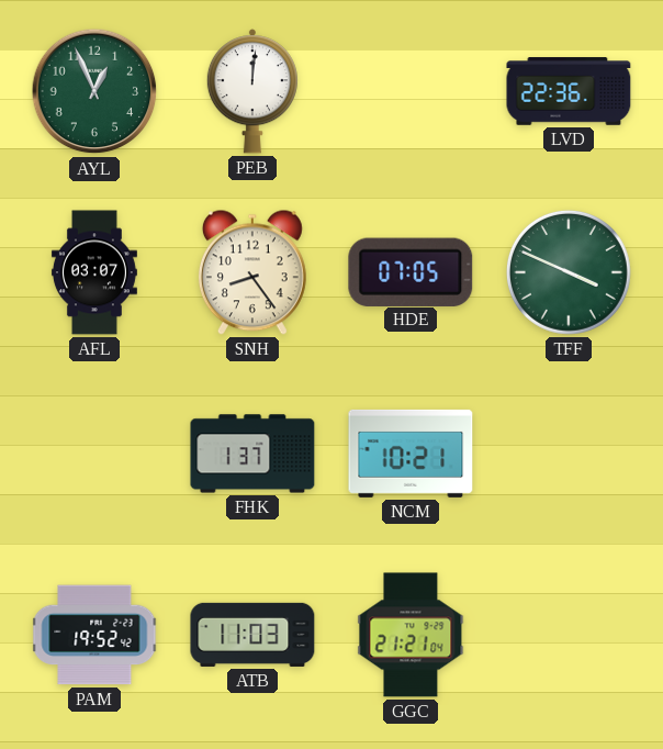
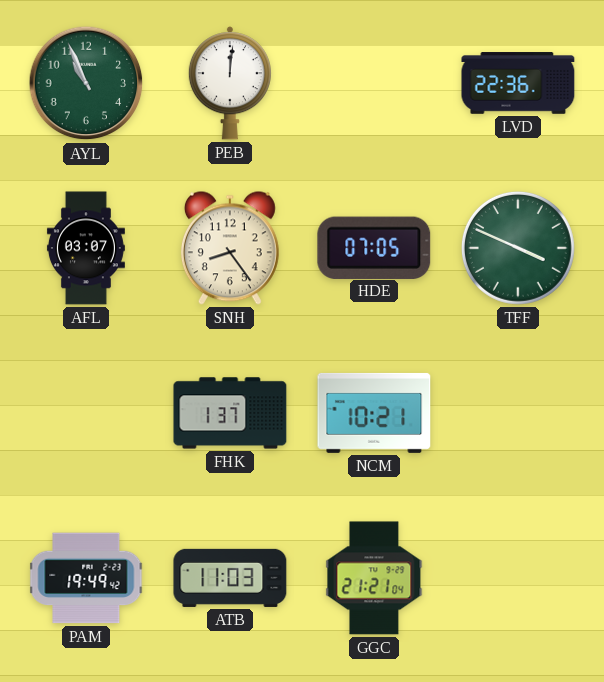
AYL: 12:56 -> 10:56
PAM: 19:52 -> 19:49
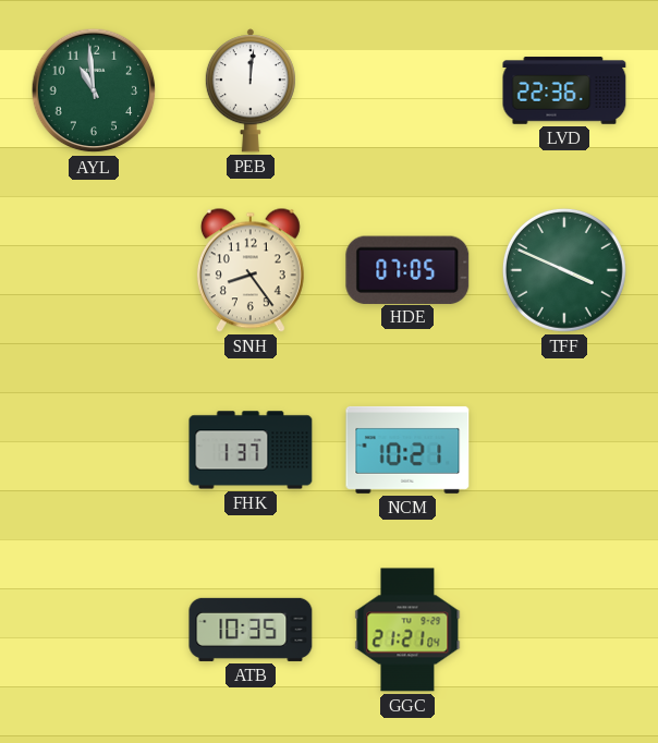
AYL: 10:56 -> 10:59
AFL: 03:07 -> none
PAM: 19:49 -> none
ATB: 11:03 -> 10:35
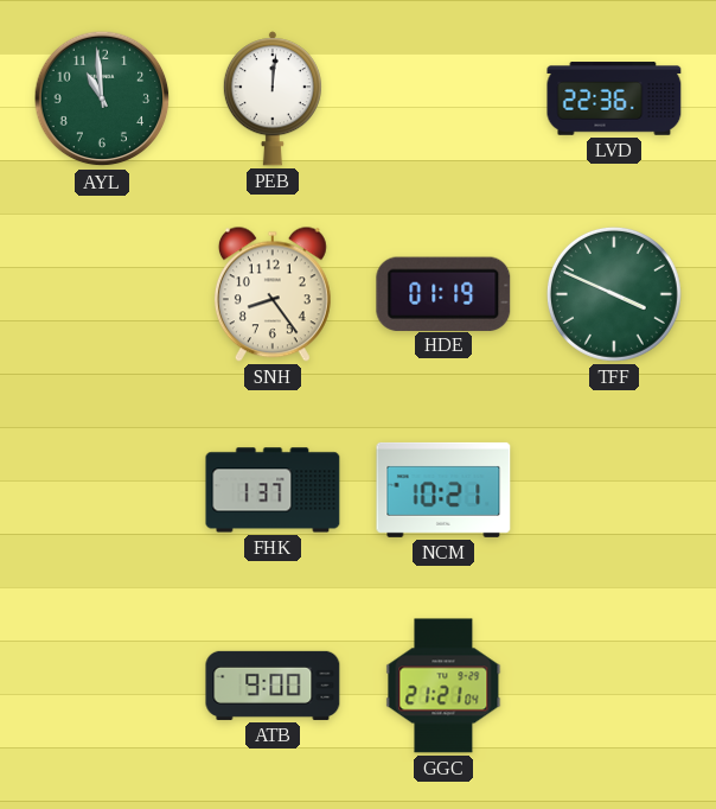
HDE: 07:05 -> 01:19
ATB: 10:35 -> 9:00
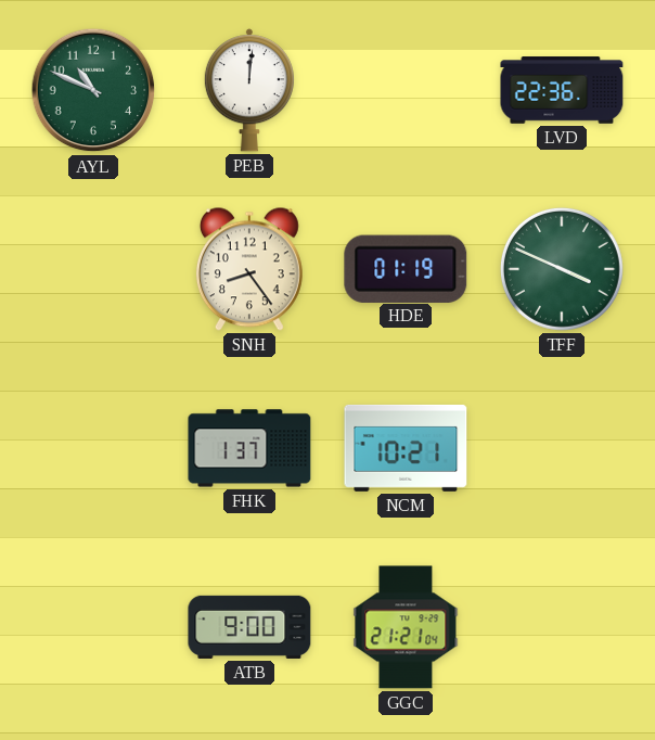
AYL: 10:59 -> 10:49
